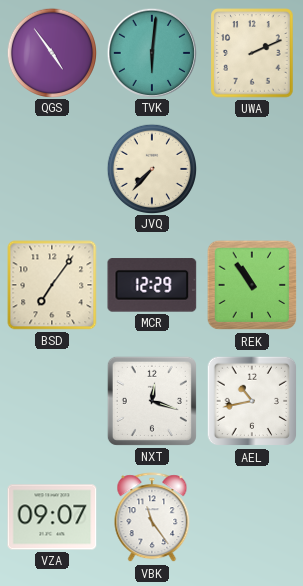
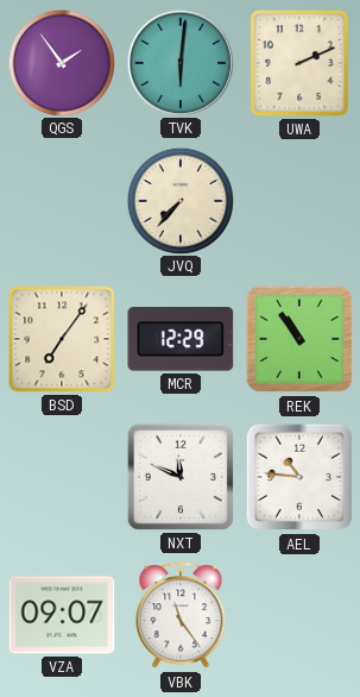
QGS: 4:54 -> 1:54
NXT: 12:18 -> 11:49
AEL: 10:43 -> 10:46
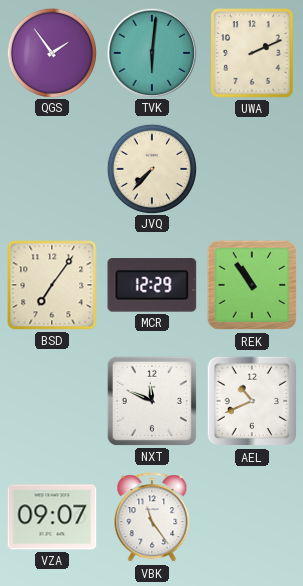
AEL: 10:46 -> 10:41
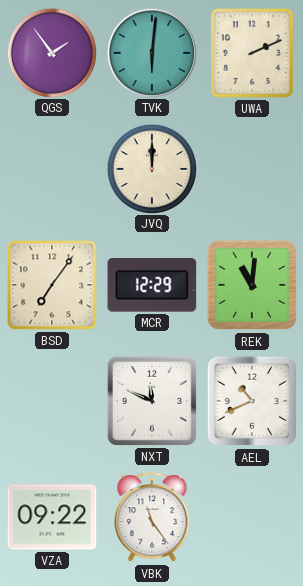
JVQ: 7:37 -> 12:00
REK: 10:54 -> 11:01
VZA: 09:07 -> 09:22
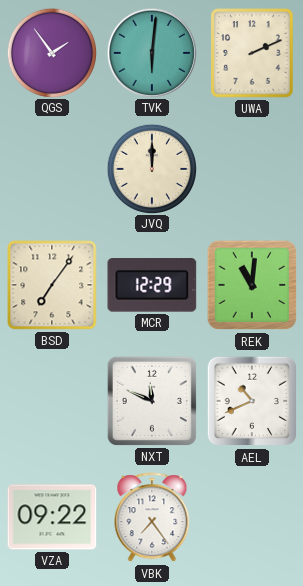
VBK: 11:24 -> 7:24
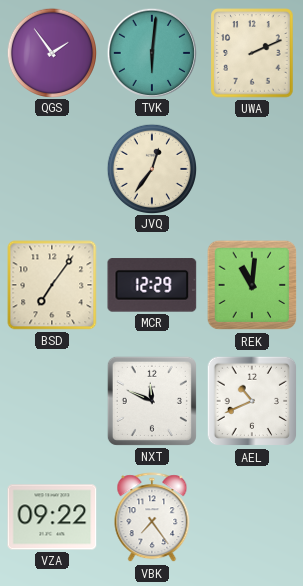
JVQ: 12:00 -> 12:36
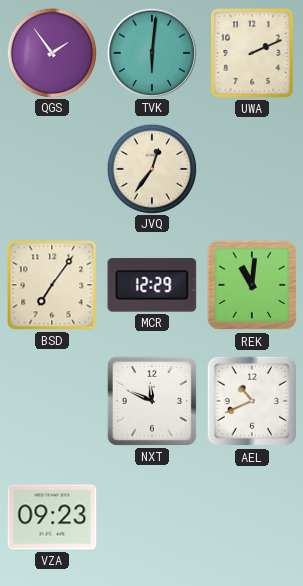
VZA: 09:22 -> 09:23
VBK: 7:24 -> none
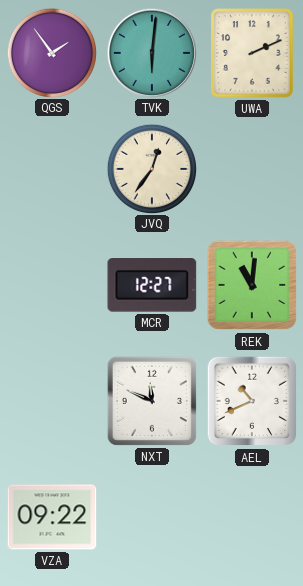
BSD: 7:06 -> none
MCR: 12:29 -> 12:27
VZA: 09:23 -> 09:22
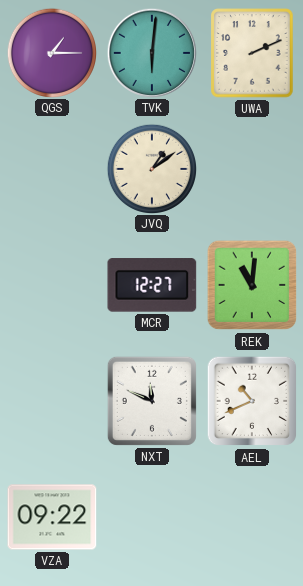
QGS: 1:54 -> 1:15
JVQ: 12:36 -> 1:09
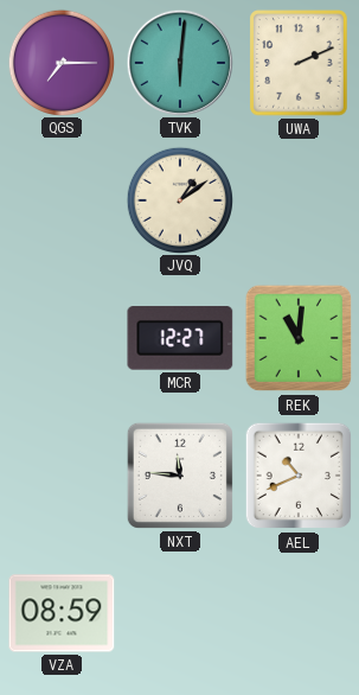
QGS: 1:15 -> 7:15
NXT: 11:49 -> 11:46
VZA: 09:22 -> 08:59
